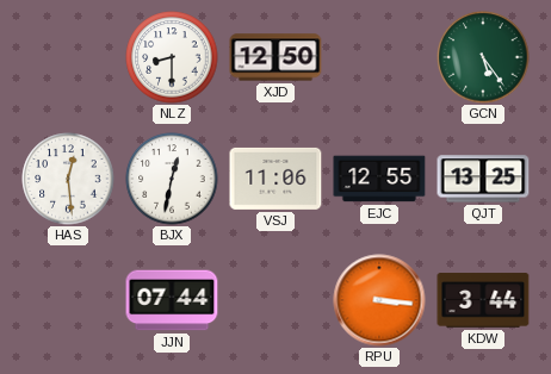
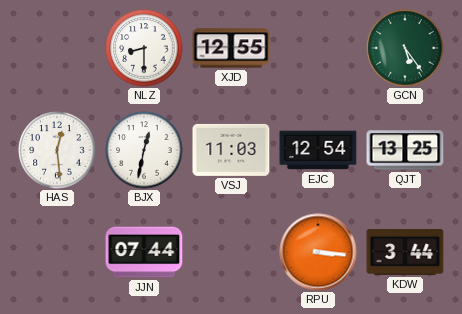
XJD: 12:50 -> 12:55
VSJ: 11:06 -> 11:03
EJC: 12:55 -> 12:54
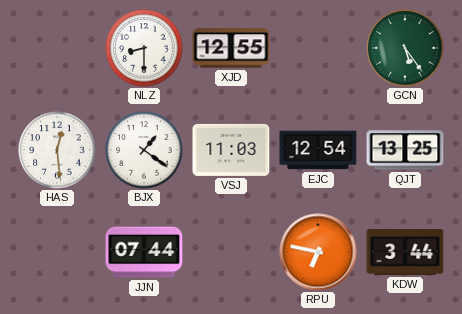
BJX: 12:32 -> 1:21
RPU: 3:16 -> 6:47
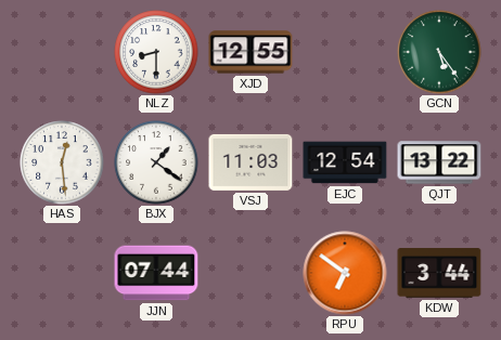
QJT: 13:25 -> 13:22
RPU: 6:47 -> 6:51
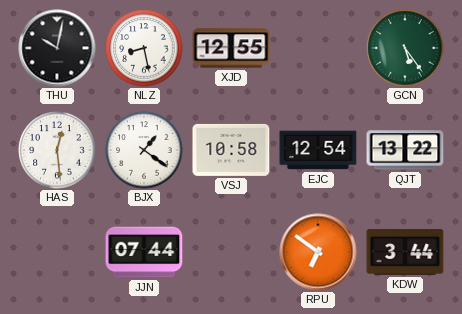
THU: none -> 10:02
NLZ: 8:30 -> 8:28
VSJ: 11:03 -> 10:58
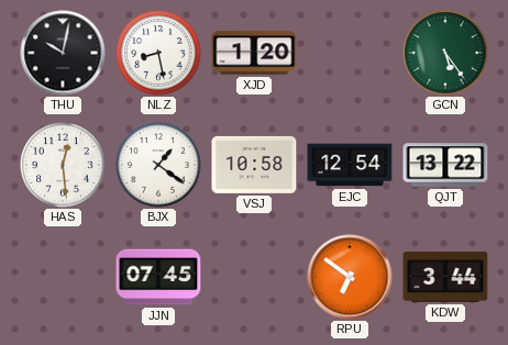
XJD: 12:55 -> 1:20
JJN: 07:44 -> 07:45
